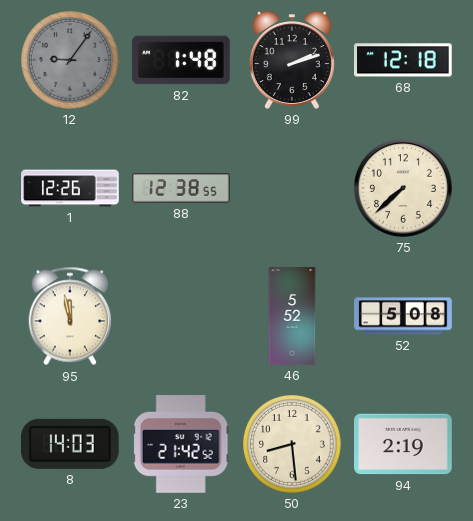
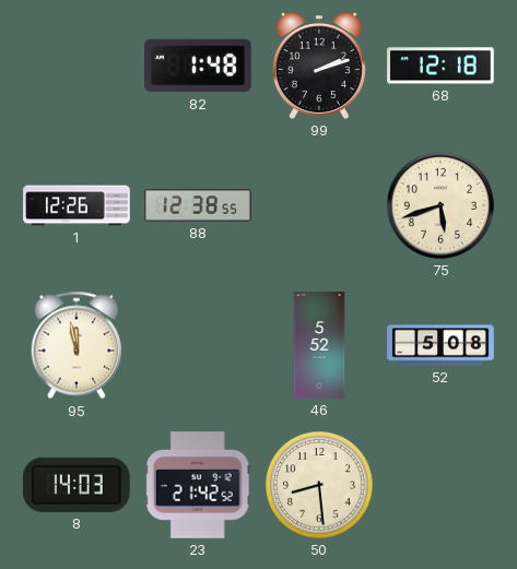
12: 9:06 -> none
75: 7:38 -> 5:42
94: 2:19 -> none
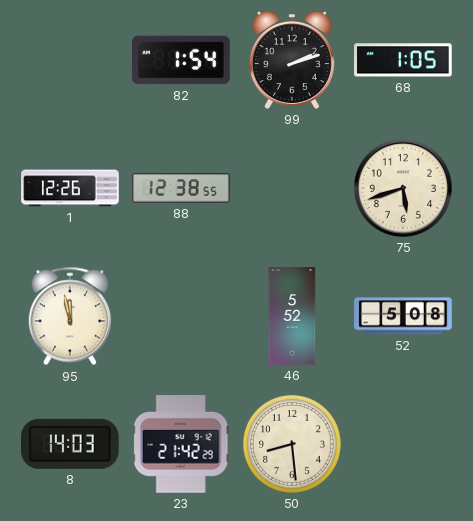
82: 1:48 -> 1:54
68: 12:18 -> 1:05
23: 21:42:52 -> 21:42:29
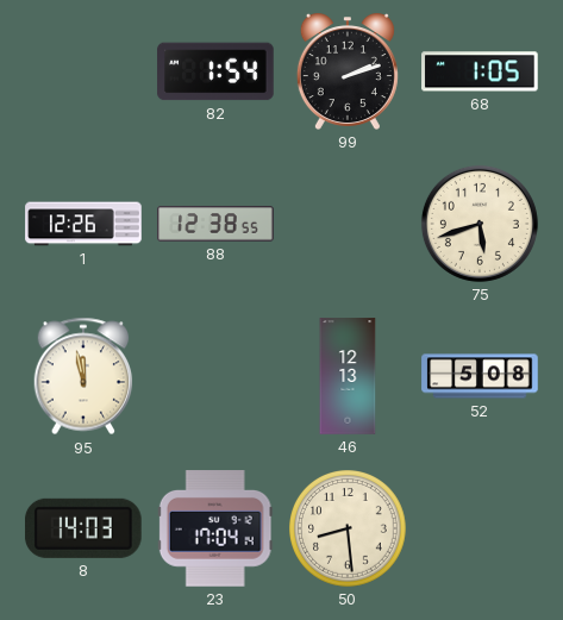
46: 5:52 -> 12:13
23: 21:42 -> 17:04
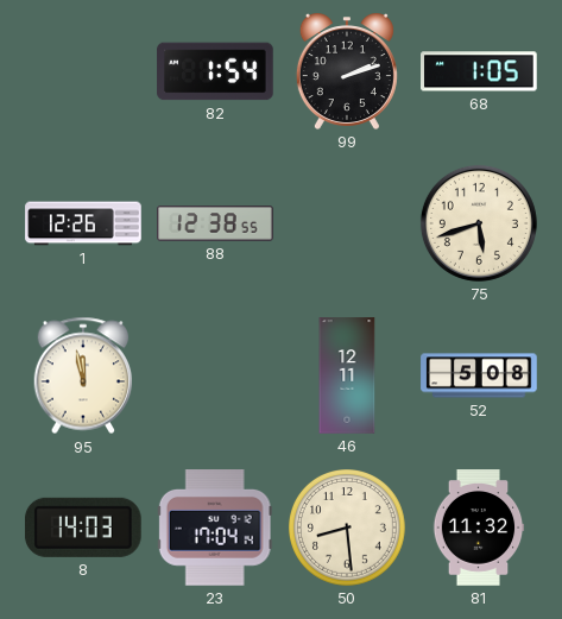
46: 12:13 -> 12:11
81: none -> 11:32
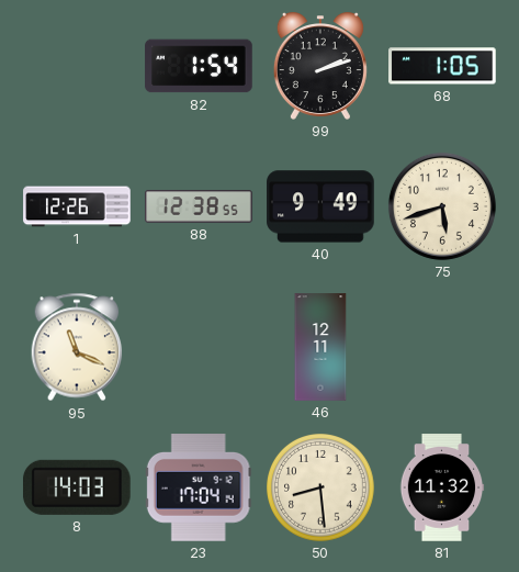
40: none -> 9:49
95: 11:58 -> 11:19
52: 5:08 -> none
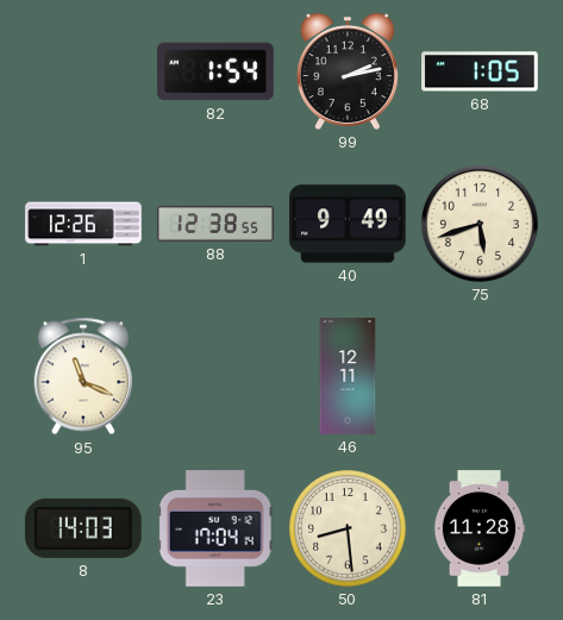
99: 2:12 -> 2:13
81: 11:32 -> 11:28
